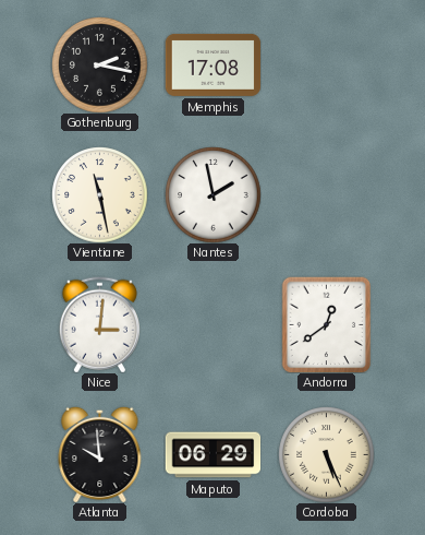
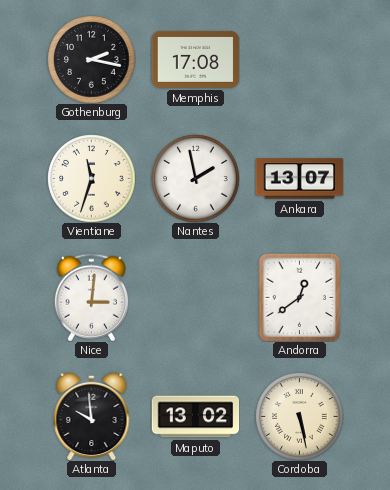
Vientiane: 11:28 -> 11:33
Ankara: none -> 13:07
Maputo: 06:29 -> 13:02
Cordoba: 5:26 -> 5:28
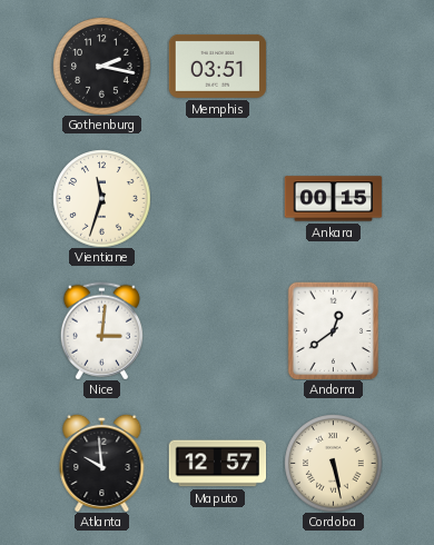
Memphis: 17:08 -> 03:51
Nantes: 1:58 -> none
Ankara: 13:07 -> 00:15
Maputo: 13:02 -> 12:57
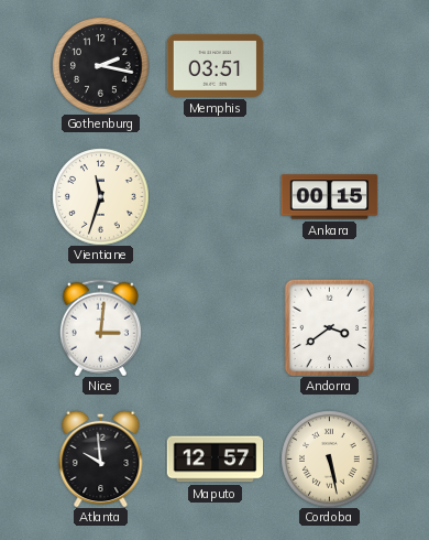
Andorra: 12:39 -> 3:39
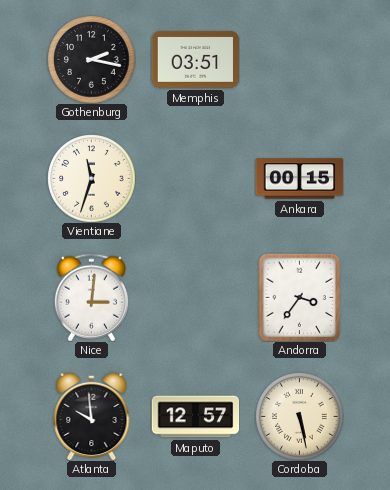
Andorra: 3:39 -> 3:36
